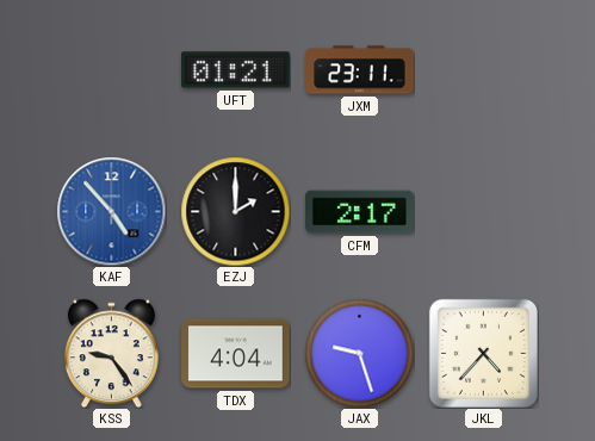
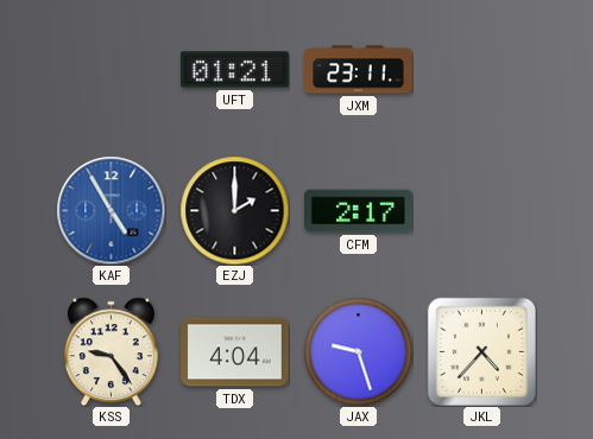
KAF: 4:53 -> 4:55
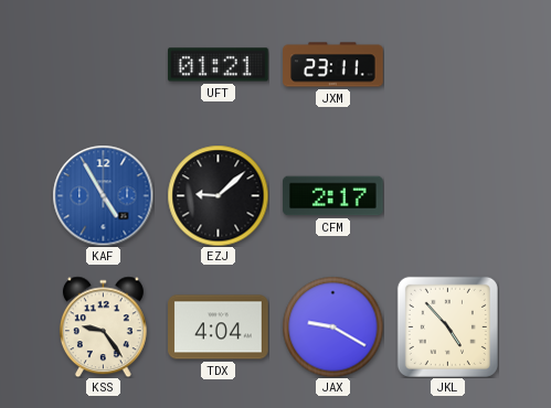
EZJ: 2:00 -> 9:08
JAX: 9:27 -> 9:20
JKL: 4:37 -> 4:53
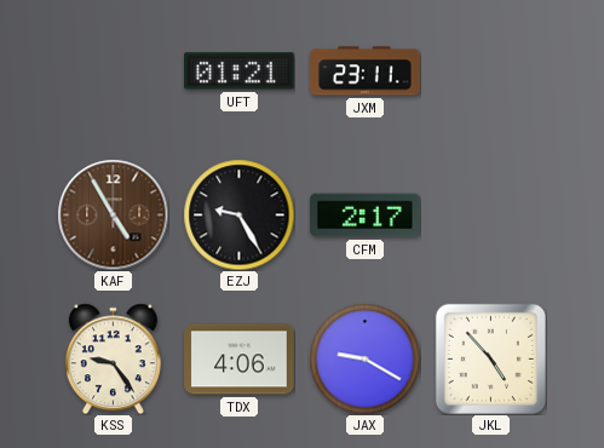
KAF dial: blue -> brown
EZJ: 9:08 -> 9:25
TDX: 4:04 -> 4:06
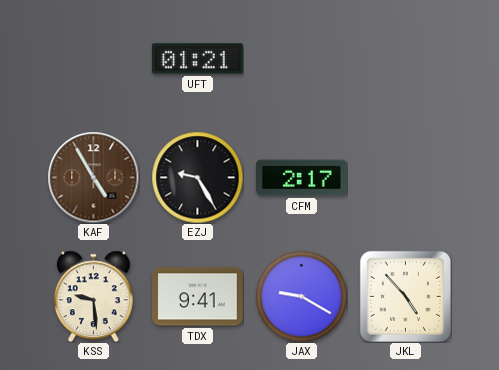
JXM: 23:11 -> none
KSS: 9:24 -> 9:29
TDX: 4:06 -> 9:41
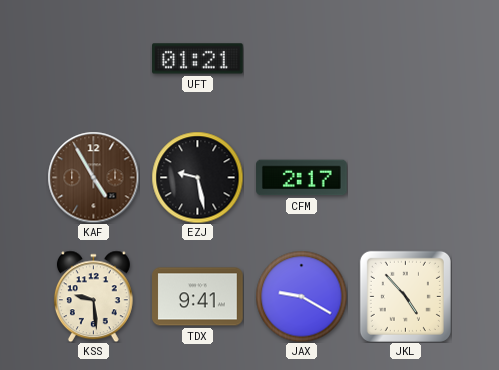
EZJ: 9:25 -> 9:28
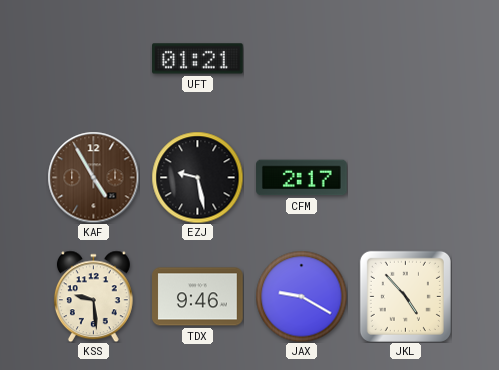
TDX: 9:41 -> 9:46
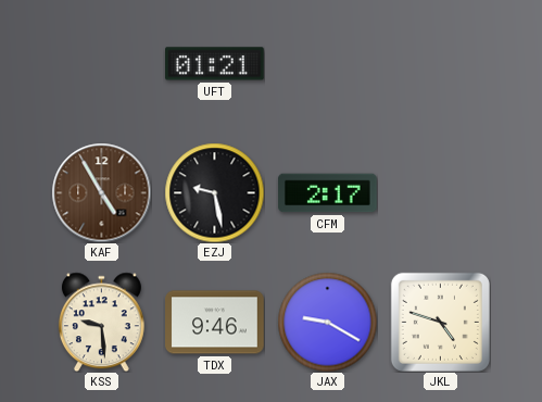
JKL: 4:53 -> 4:48
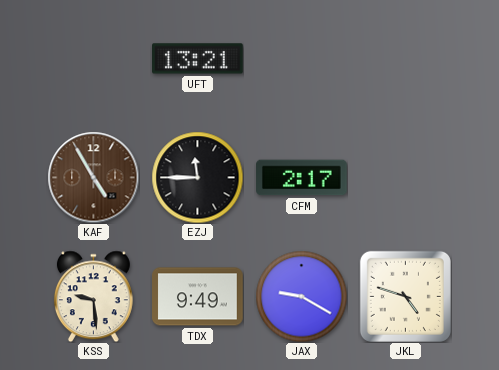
UFT: 01:21 -> 13:21
EZJ: 9:28 -> 11:45
TDX: 9:46 -> 9:49
